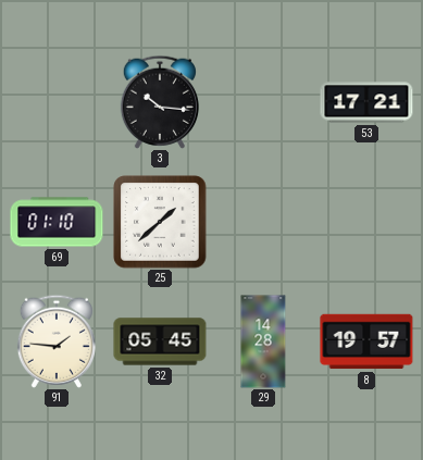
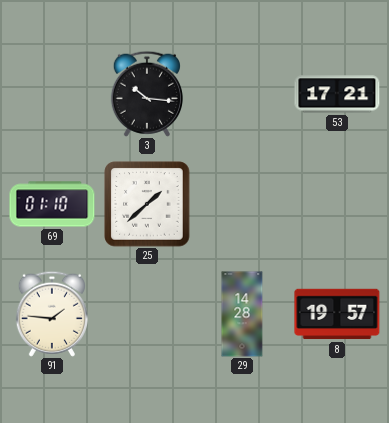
32: 05:45 -> none
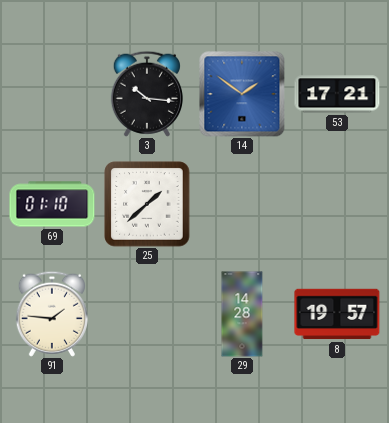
14: none -> 1:51
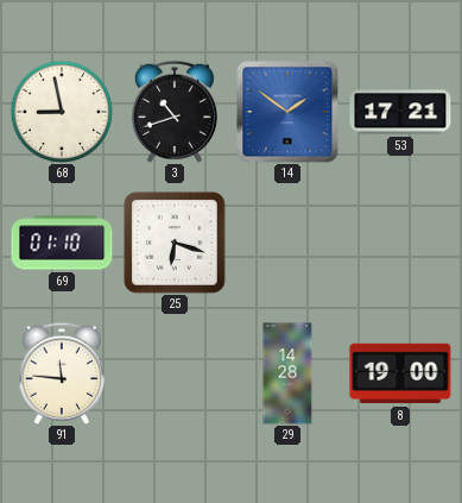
68: none -> 8:58
3: 10:16 -> 10:42
25: 1:38 -> 6:18
91: 1:46 -> 11:46
8: 19:57 -> 19:00
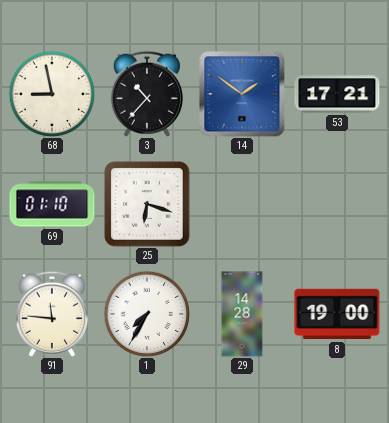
3: 10:42 -> 10:37
1: none -> 7:35
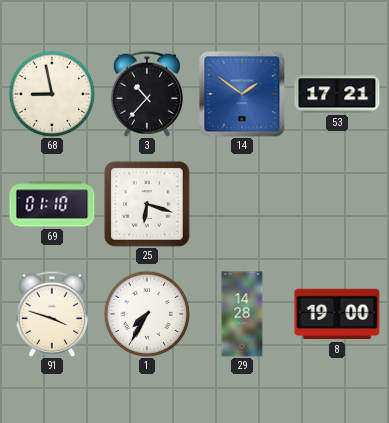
91: 11:46 -> 3:48
